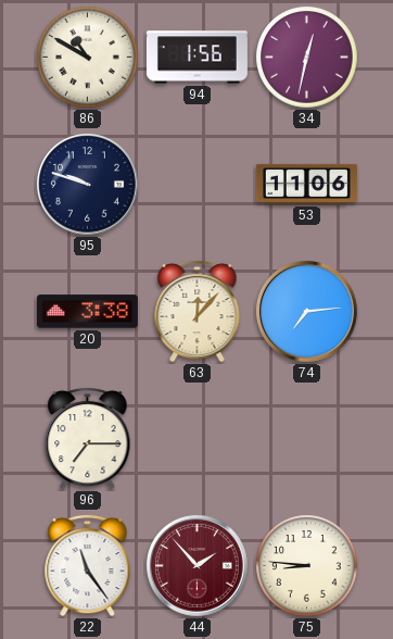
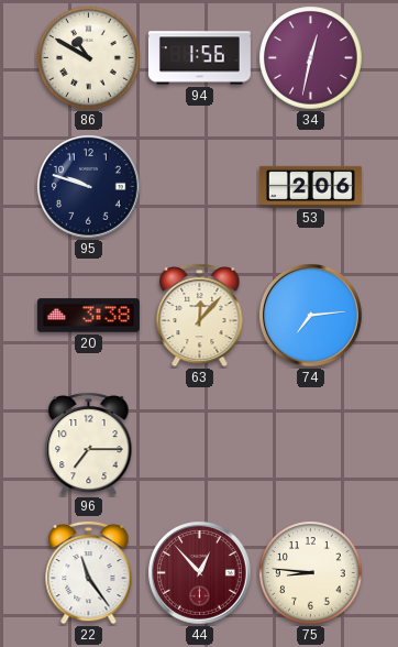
53: 11:06 -> 2:06
44: 1:53 -> 12:53
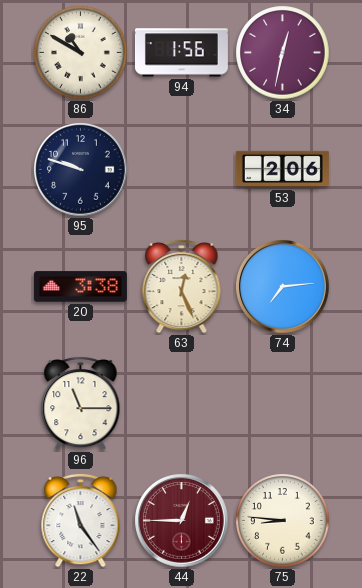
63: 12:07 -> 12:26
96: 7:15 -> 11:15
44: 12:53 -> 12:45
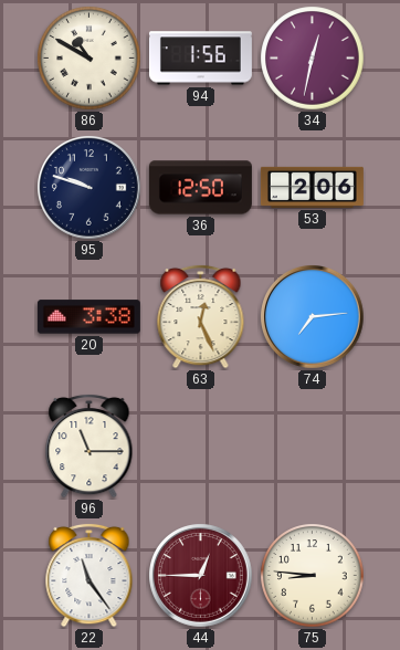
36: none -> 12:50
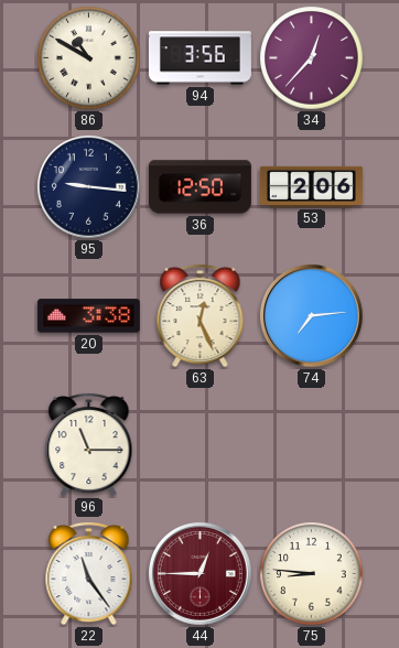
94: 1:56 -> 3:56
34: 12:32 -> 12:37
95: 9:48 -> 9:16
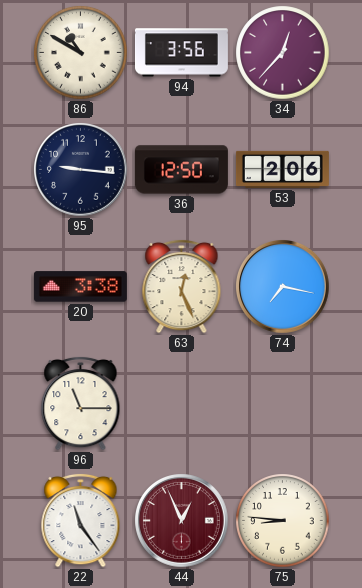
74: 7:14 -> 7:17
44: 12:45 -> 12:56
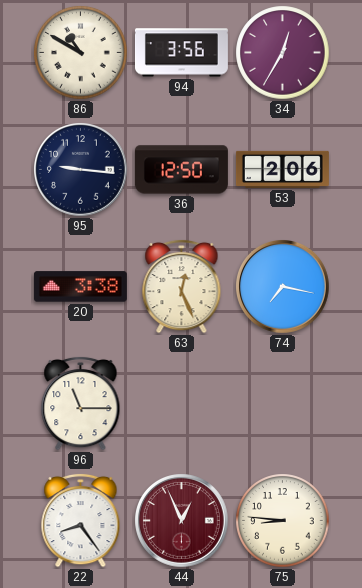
34: 12:37 -> 12:35
22: 11:24 -> 8:24
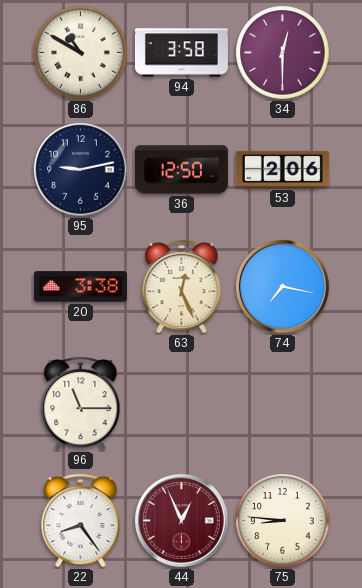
94: 3:56 -> 3:58
34: 12:35 -> 12:30
95: 9:16 -> 9:13
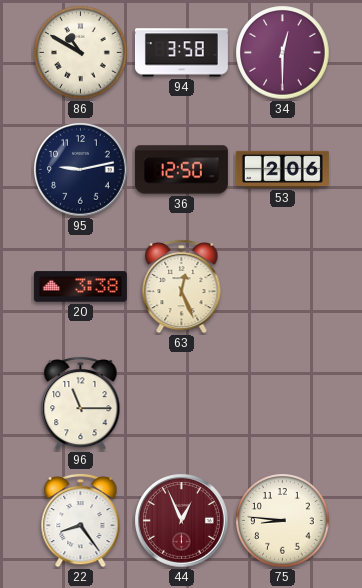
74: 7:17 -> none
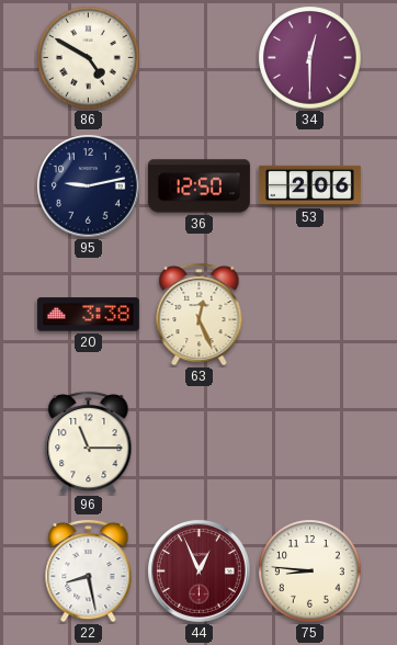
86: 10:50 -> 4:50
94: 3:58 -> none
22: 8:24 -> 8:28
